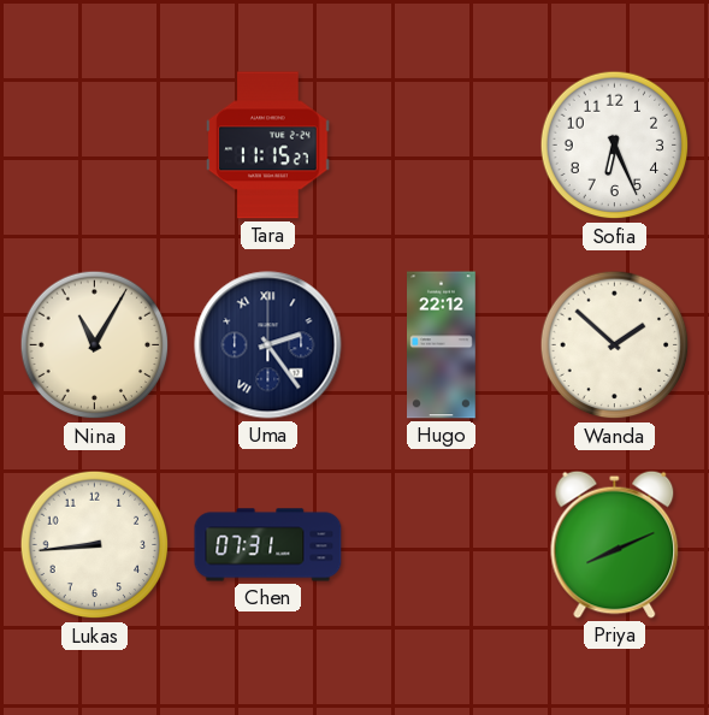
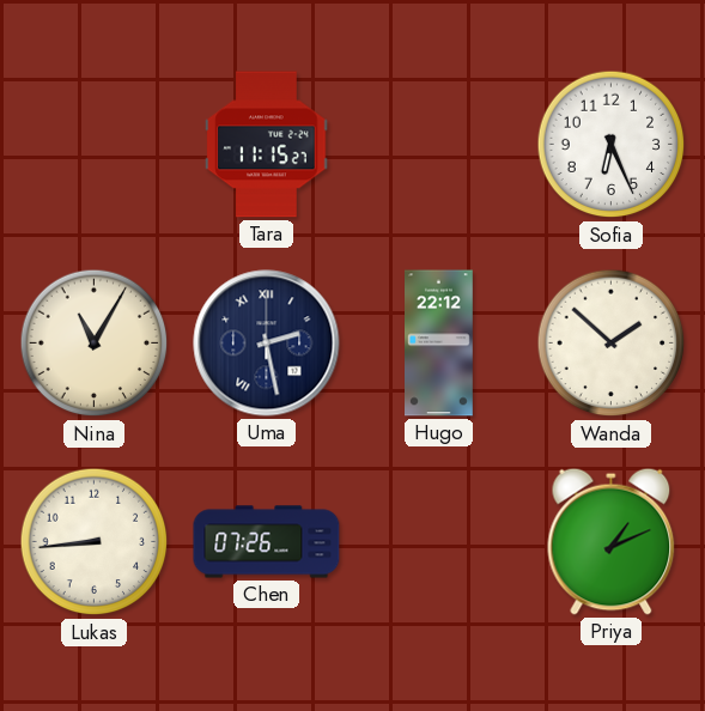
Uma: 2:24 -> 2:28
Chen: 07:31 -> 07:26
Priya: 8:11 -> 1:11
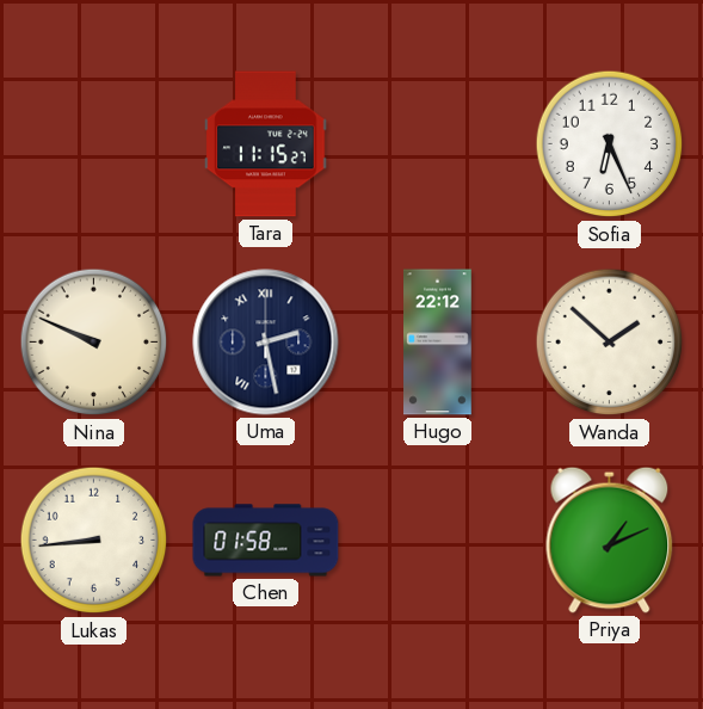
Nina: 11:05 -> 9:49
Chen: 07:26 -> 01:58
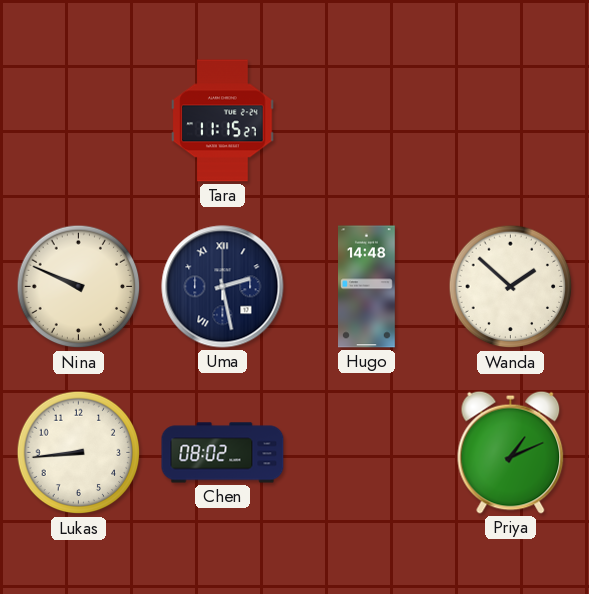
Sofia: 6:26 -> none
Hugo: 22:12 -> 14:48
Chen: 01:58 -> 08:02
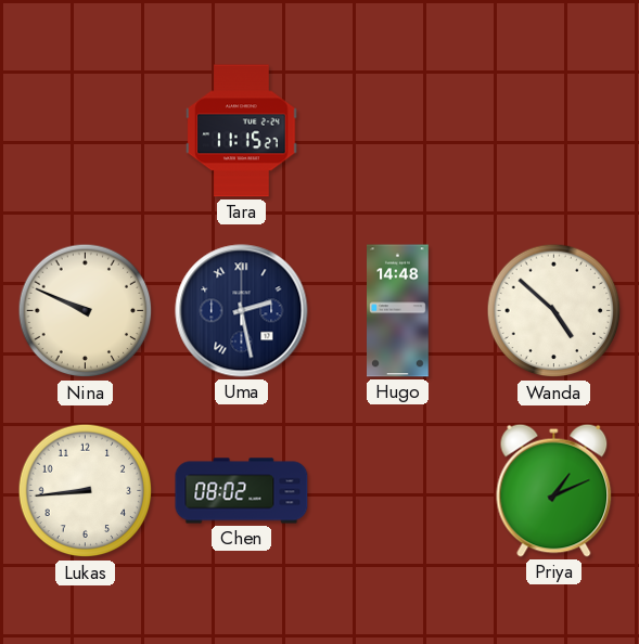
Wanda: 1:52 -> 4:52
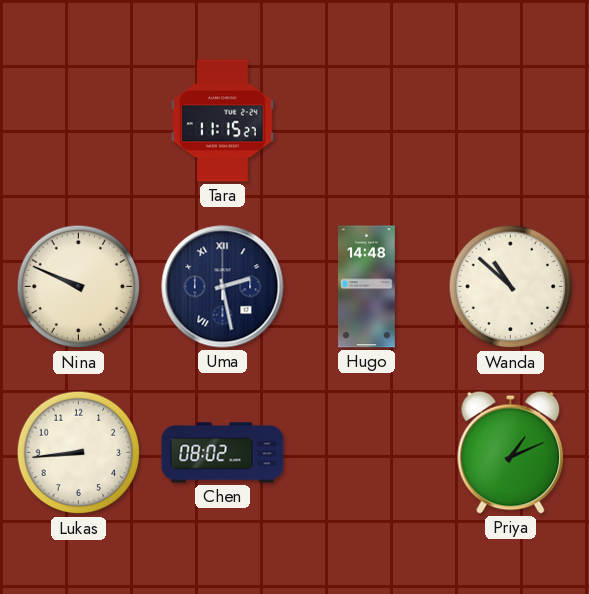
Wanda: 4:52 -> 10:52
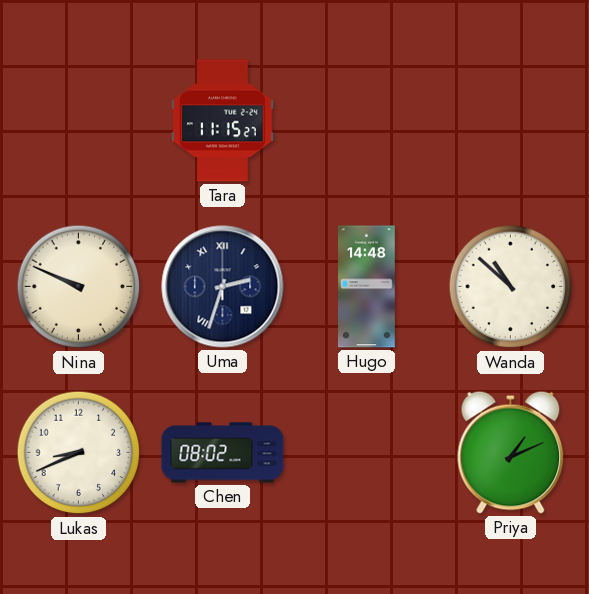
Uma: 2:28 -> 2:33
Lukas: 8:44 -> 8:41
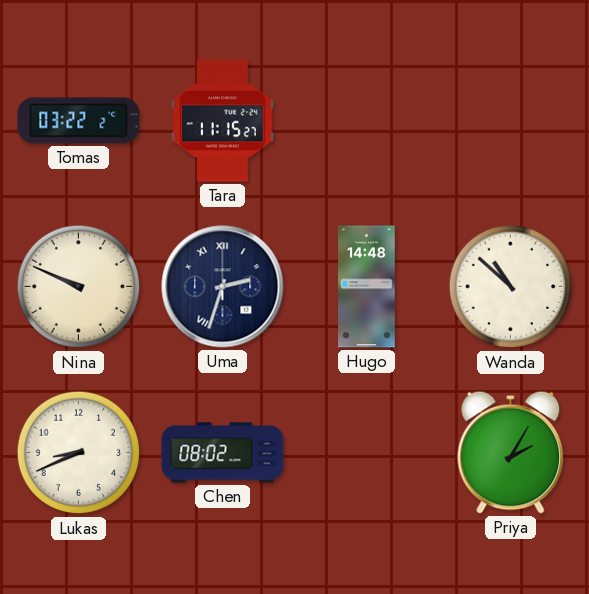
Tomas: none -> 03:22
Priya: 1:11 -> 2:05
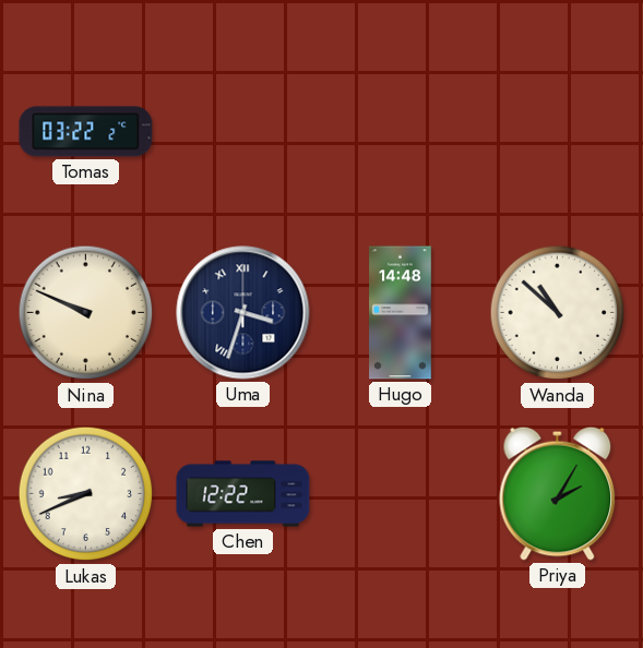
Tara: 11:15 -> none
Uma: 2:33 -> 3:33
Chen: 08:02 -> 12:22
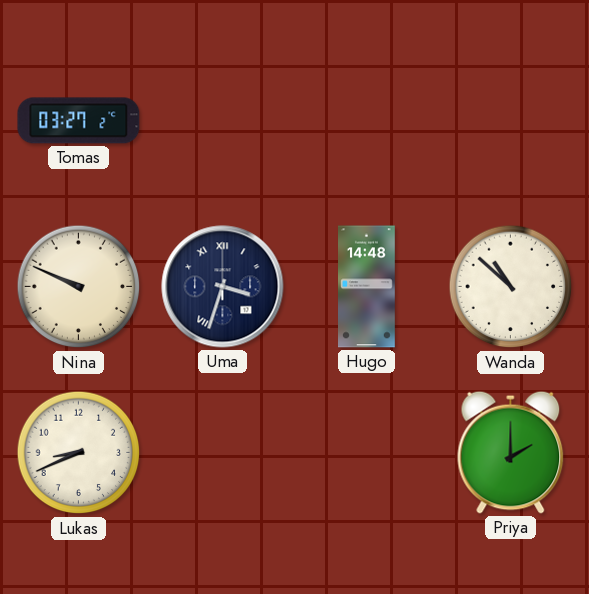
Tomas: 03:22 -> 03:27
Chen: 12:22 -> none
Priya: 2:05 -> 2:00
